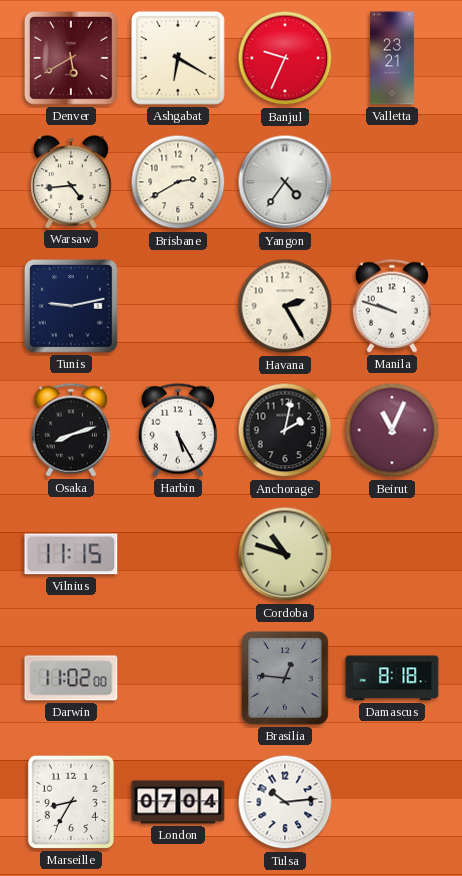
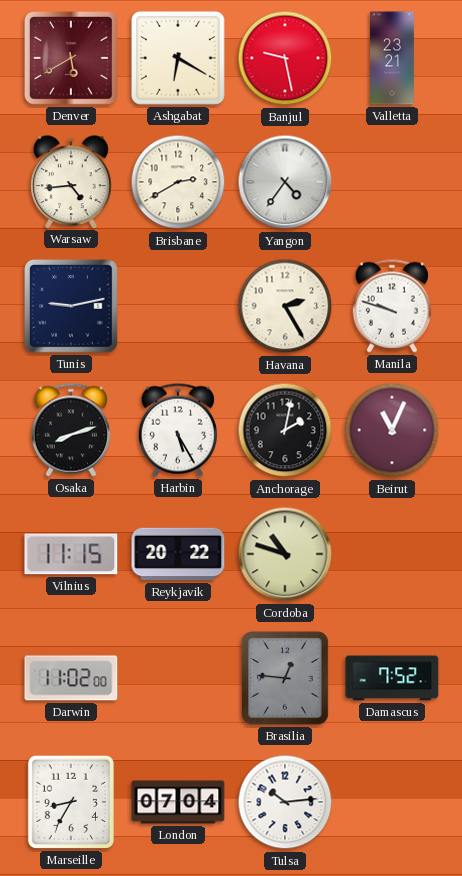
Banjul: 9:34 -> 9:28
Reykjavik: none -> 20:22
Damascus: 8:18 -> 7:52
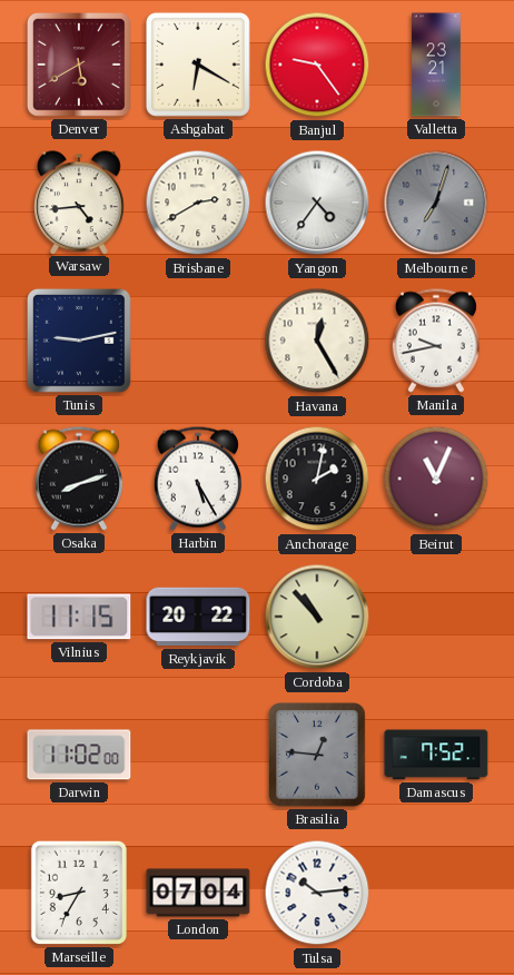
Banjul: 9:28 -> 9:24
Melbourne: none -> 7:03
Havana: 2:25 -> 12:25
Manila: 9:48 -> 9:43
Cordoba: 10:48 -> 10:53
